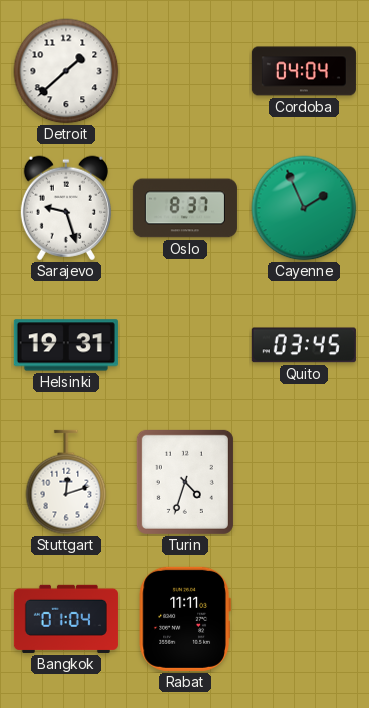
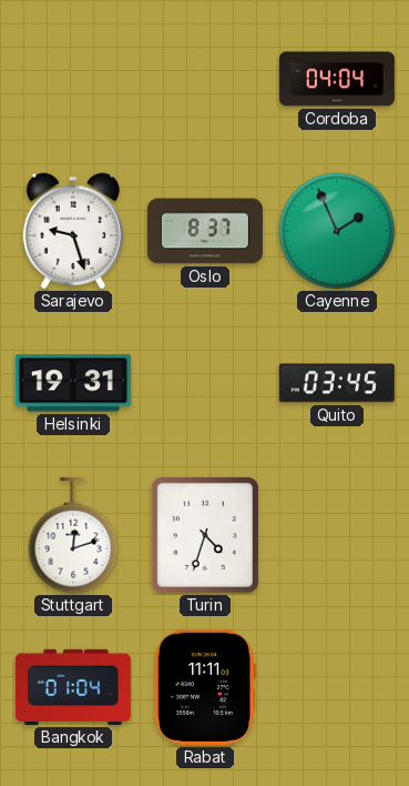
Detroit: 1:38 -> none
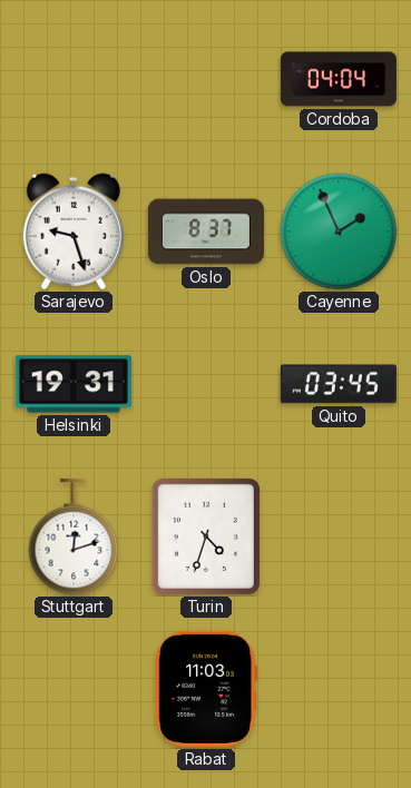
Bangkok: 01:04 -> none
Rabat: 11:11 -> 11:03
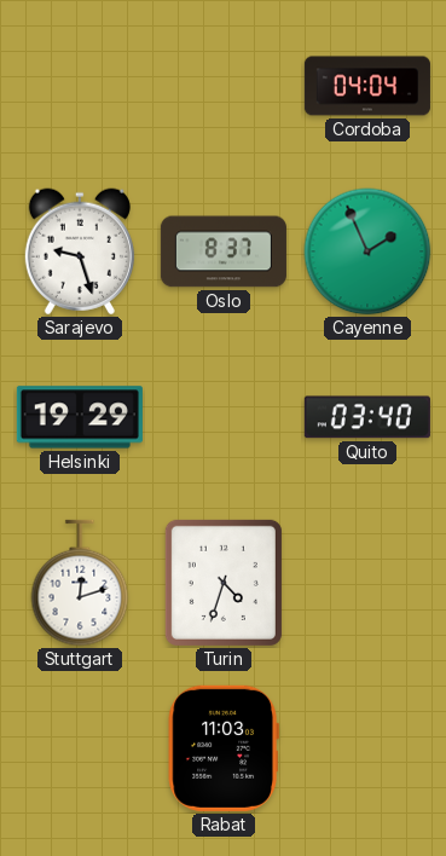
Helsinki: 19:31 -> 19:29
Quito: 03:45 -> 03:40
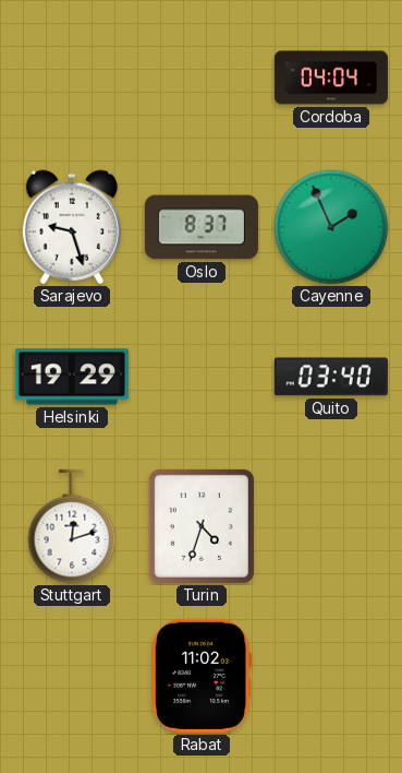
Rabat: 11:03 -> 11:02
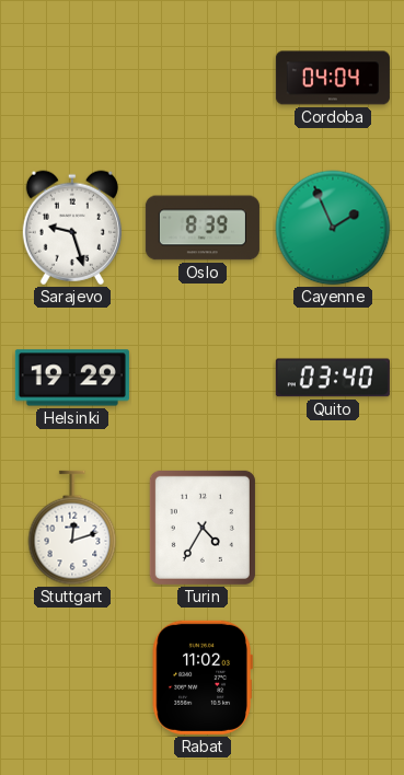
Oslo: 8:37 -> 8:39
Turin: 4:33 -> 4:35
